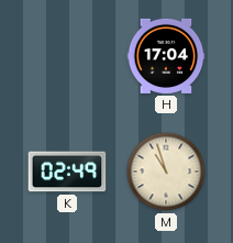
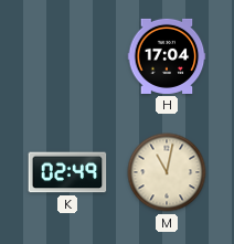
M: 10:57 -> 11:02
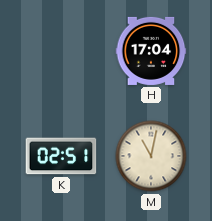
K: 02:49 -> 02:51
